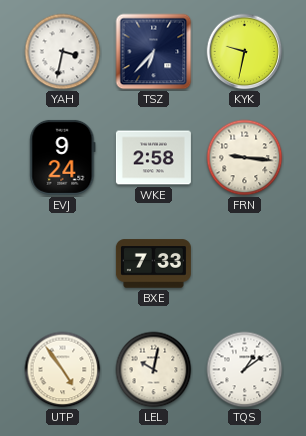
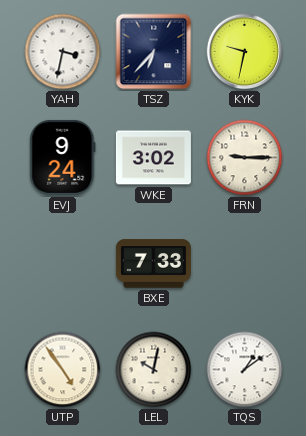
WKE: 2:58 -> 3:02
FRN: 9:16 -> 9:15
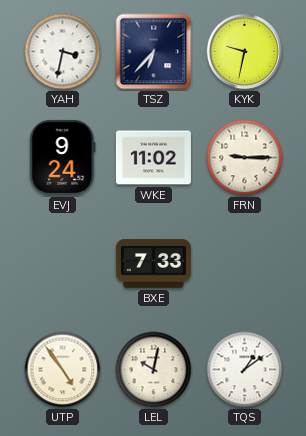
WKE: 3:02 -> 11:02
